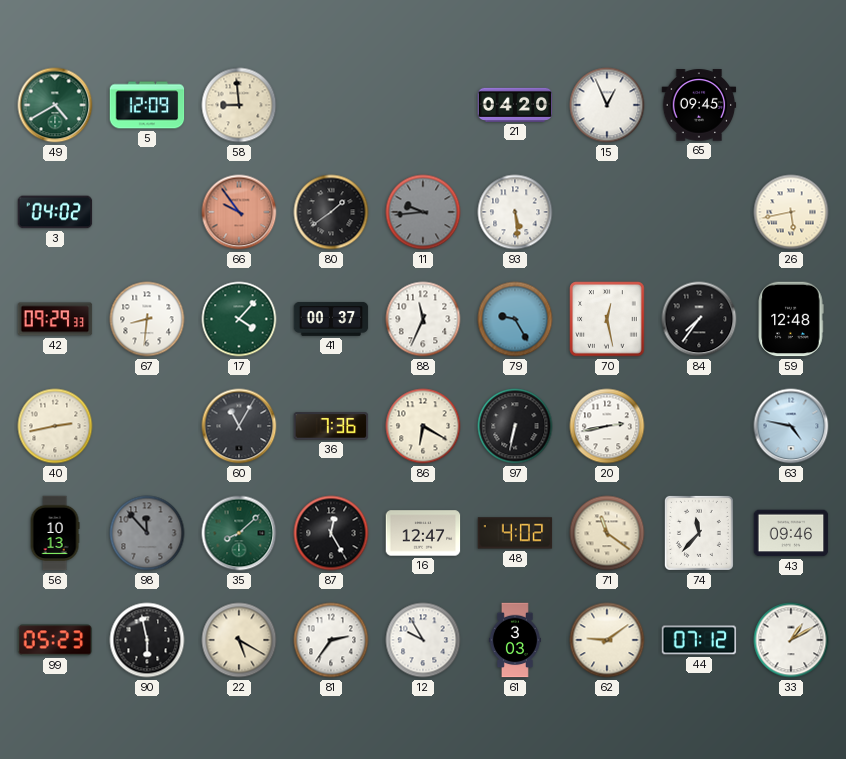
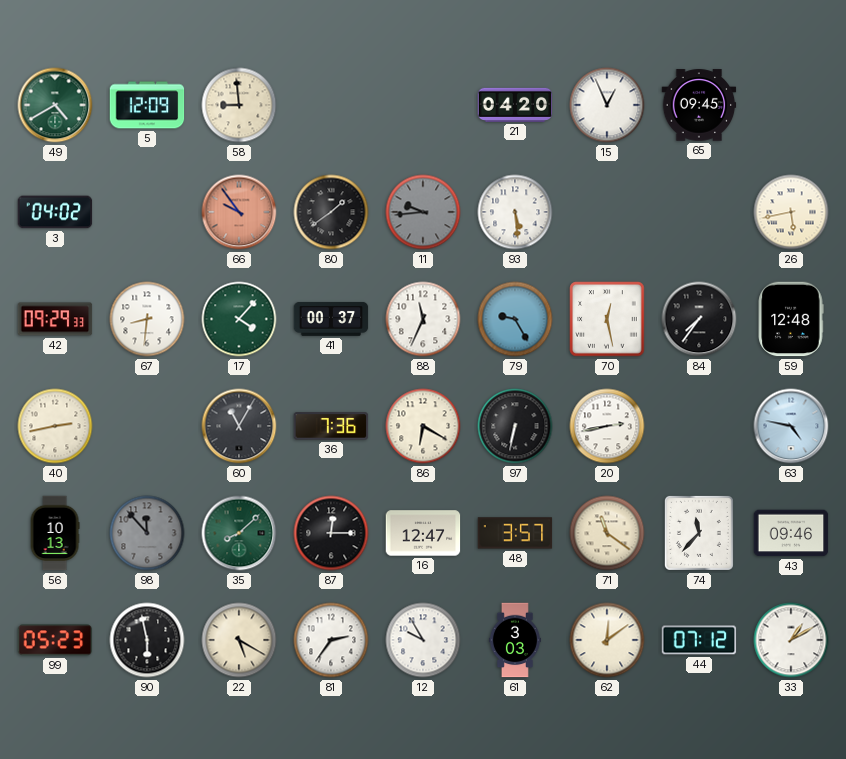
87: 12:25 -> 12:15
48: 4:02 -> 3:57
62: 9:09 -> 12:09
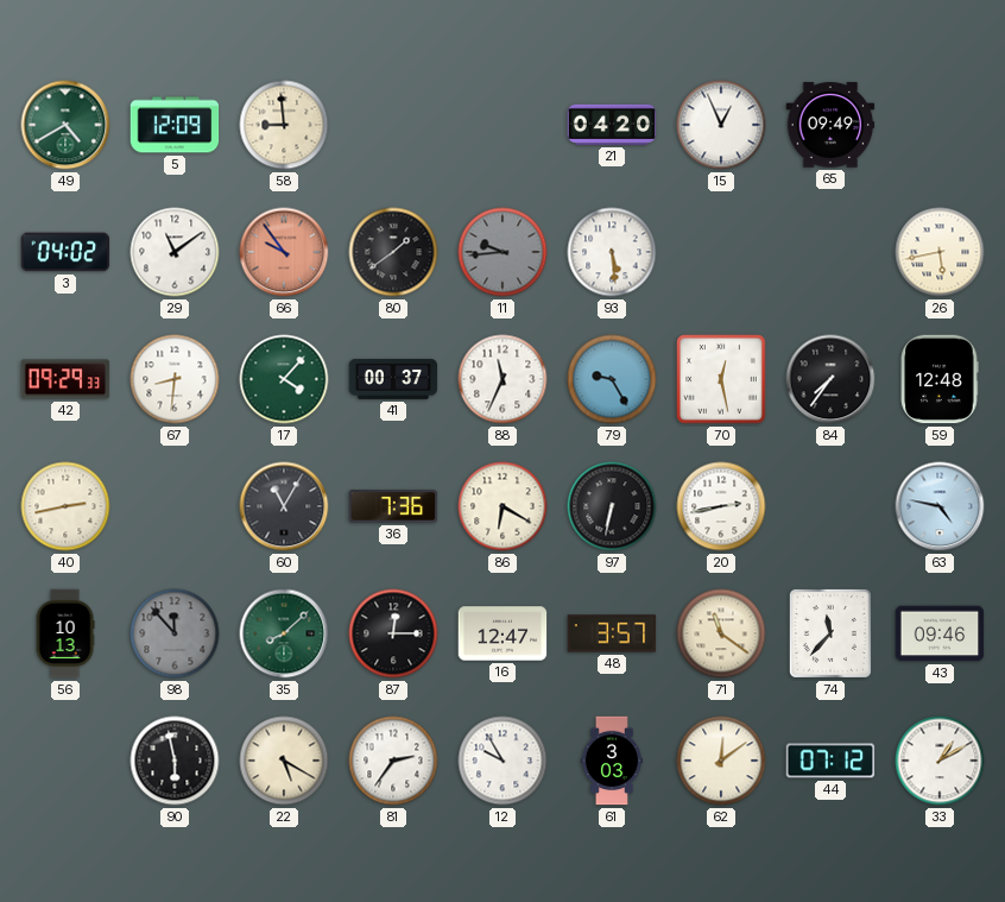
65: 09:45 -> 09:49
29: none -> 11:09
99: 05:23 -> none
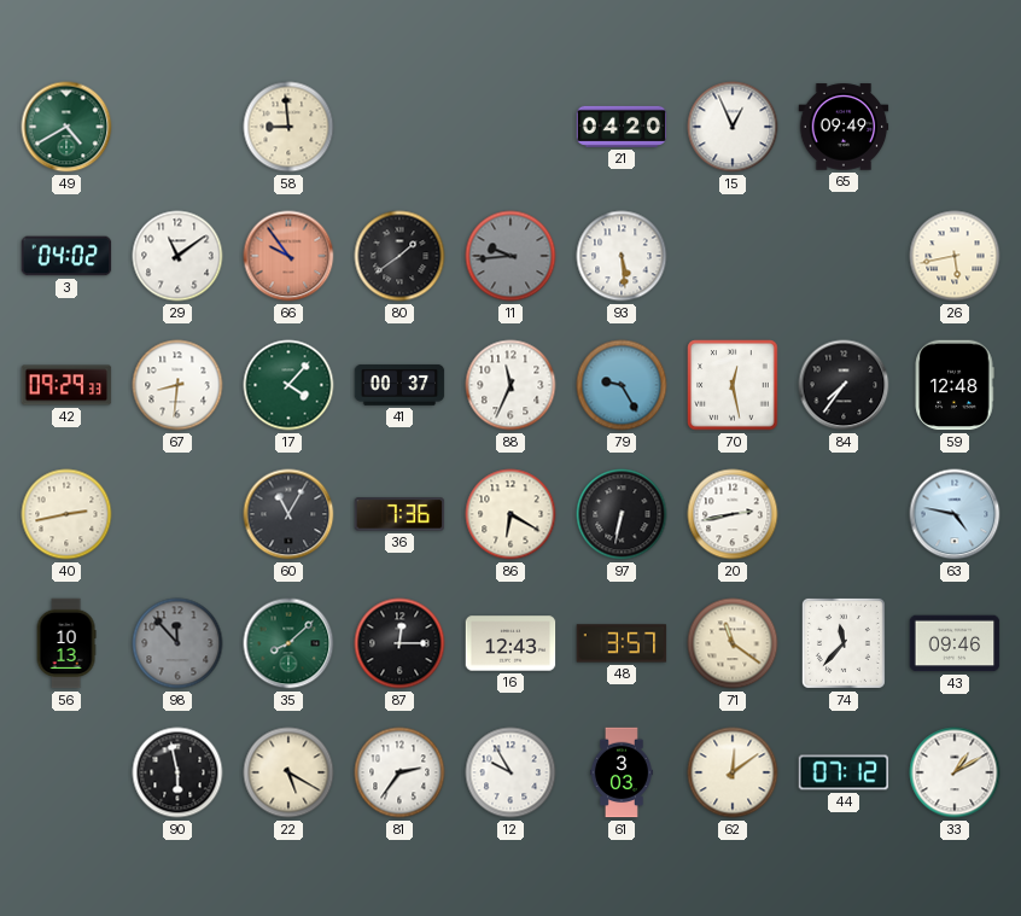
5: 12:09 -> none
16: 12:47 -> 12:43
